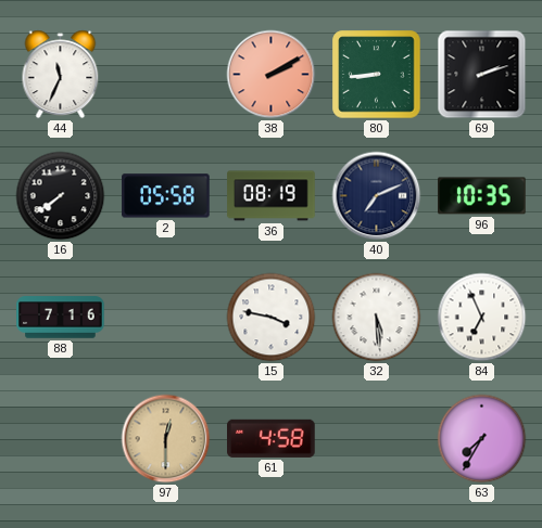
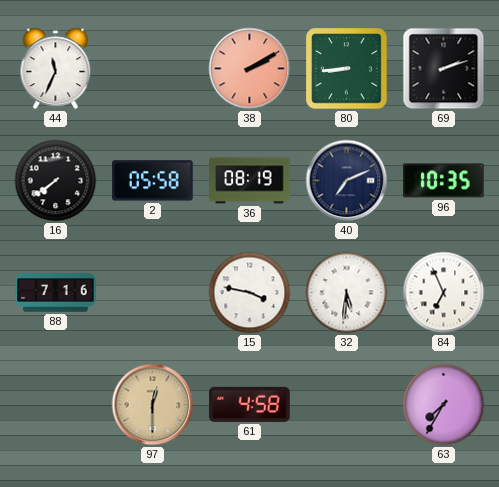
32: 5:29 -> 5:31
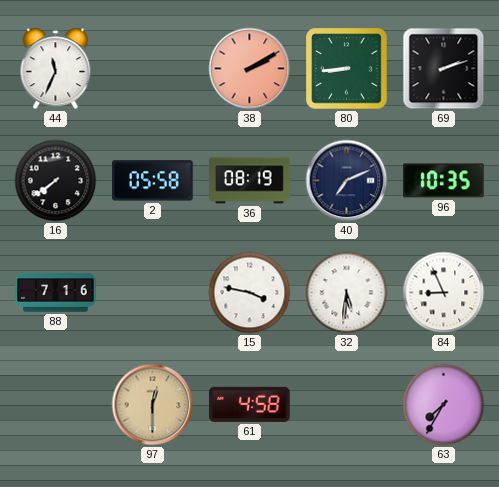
84: 6:56 -> 8:56
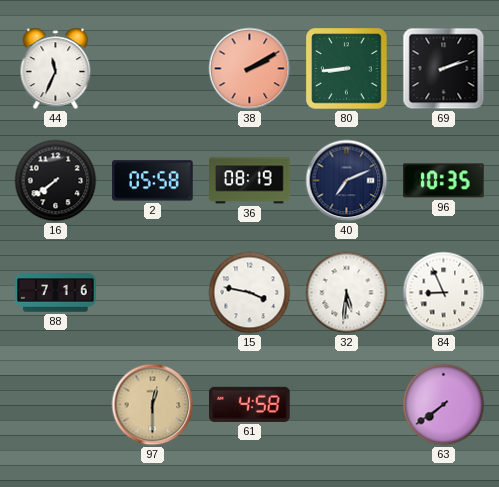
63: 7:35 -> 7:39
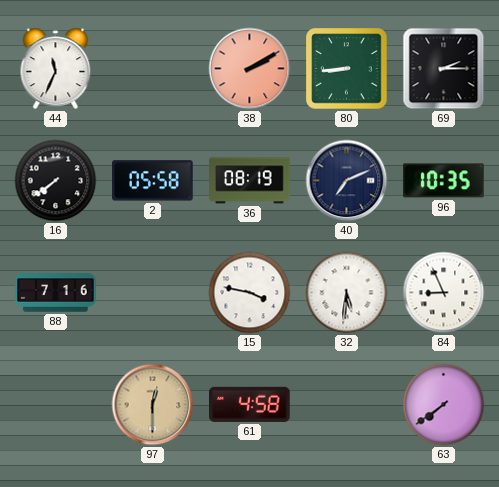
69: 2:12 -> 2:15
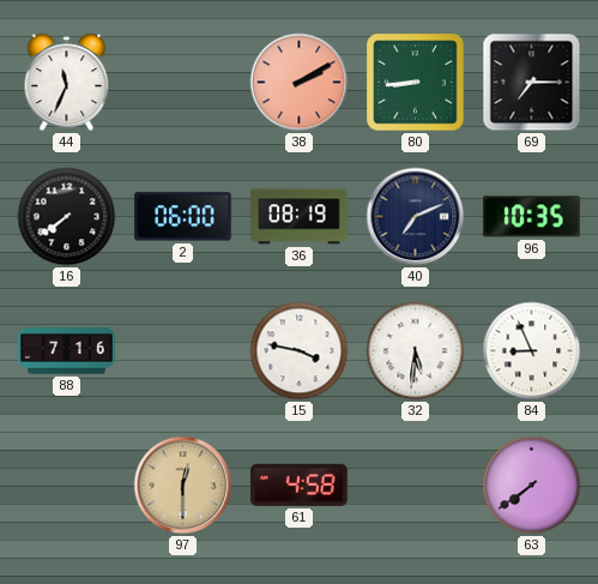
69: 2:15 -> 7:15
2: 05:58 -> 06:00
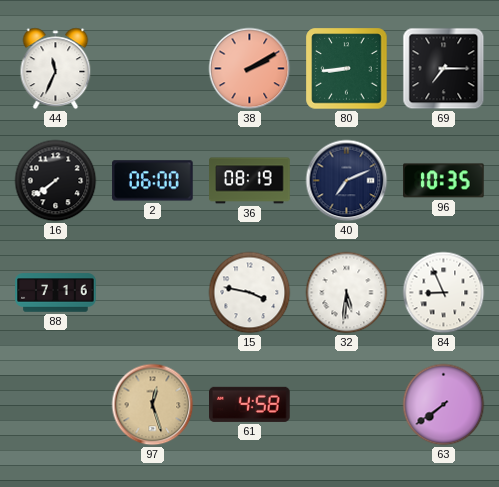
97: 12:30 -> 12:27
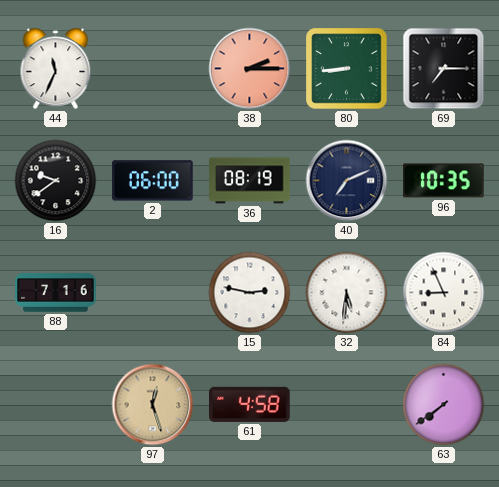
38: 2:10 -> 2:15
16: 7:39 -> 9:39
15: 3:47 -> 2:47
